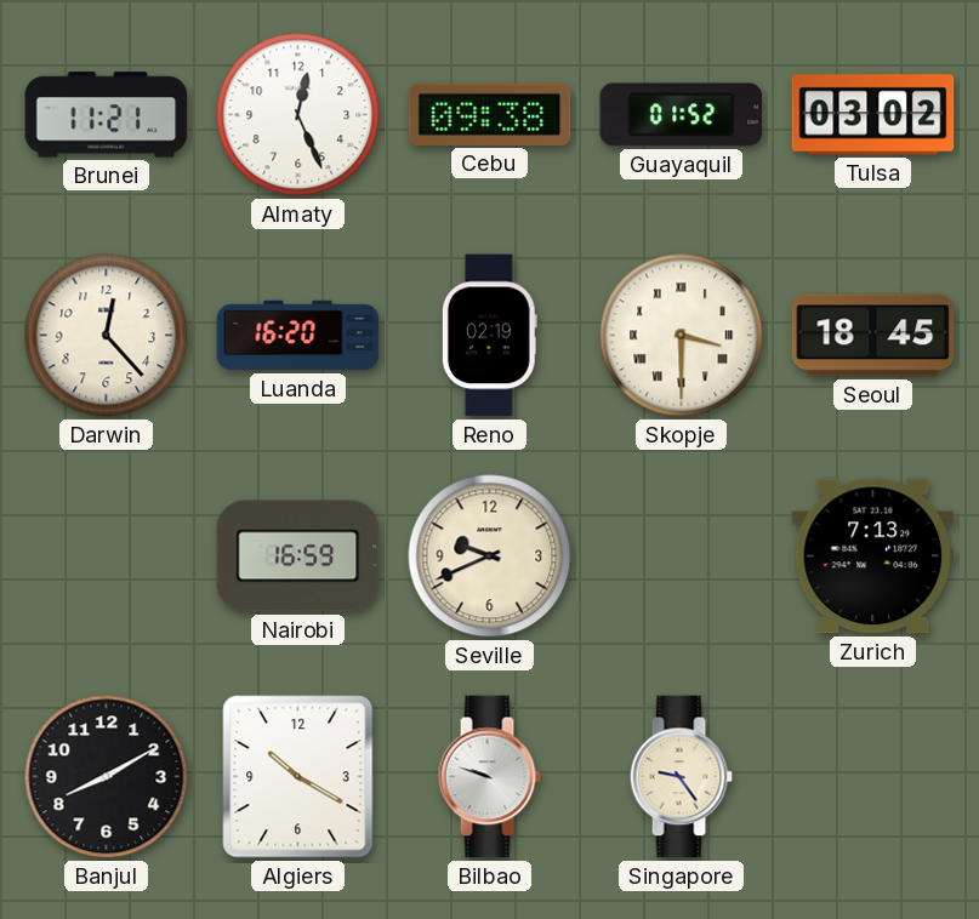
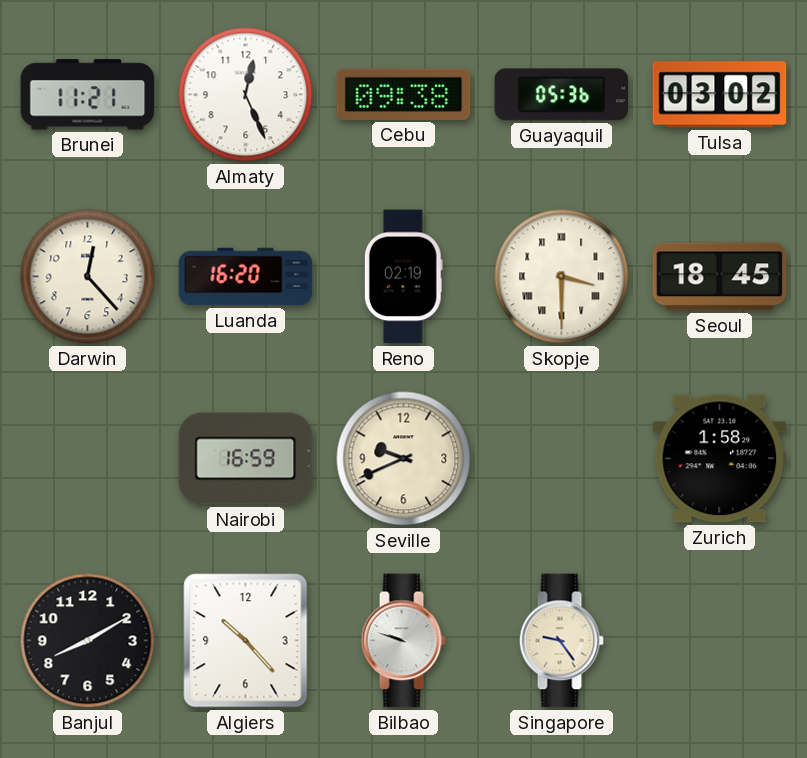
Guayaquil: 01:52 -> 05:36
Zurich: 7:13 -> 1:58
Algiers: 10:20 -> 10:23
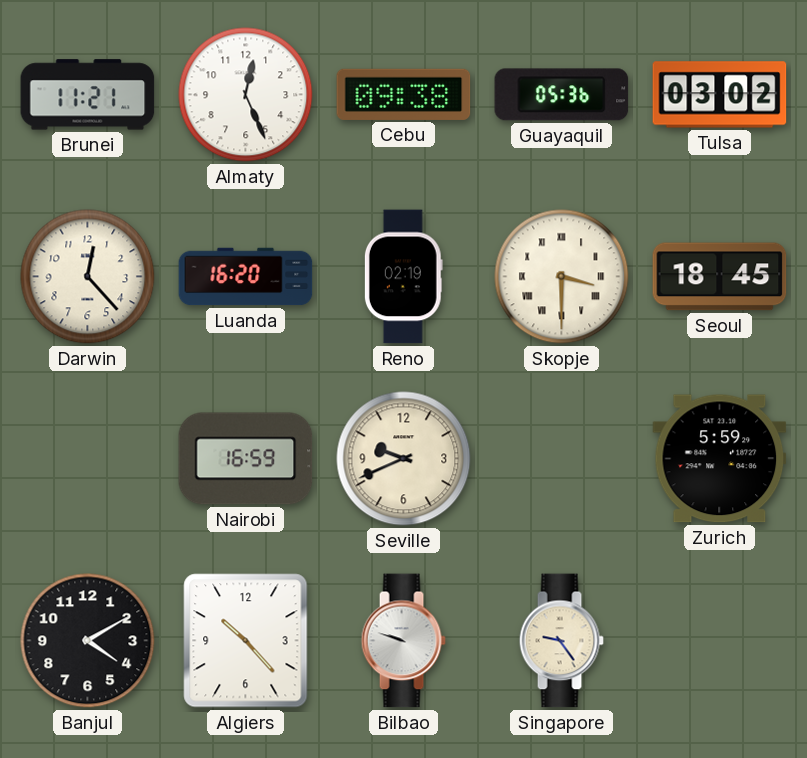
Zurich: 1:58 -> 5:59
Banjul: 8:10 -> 4:10
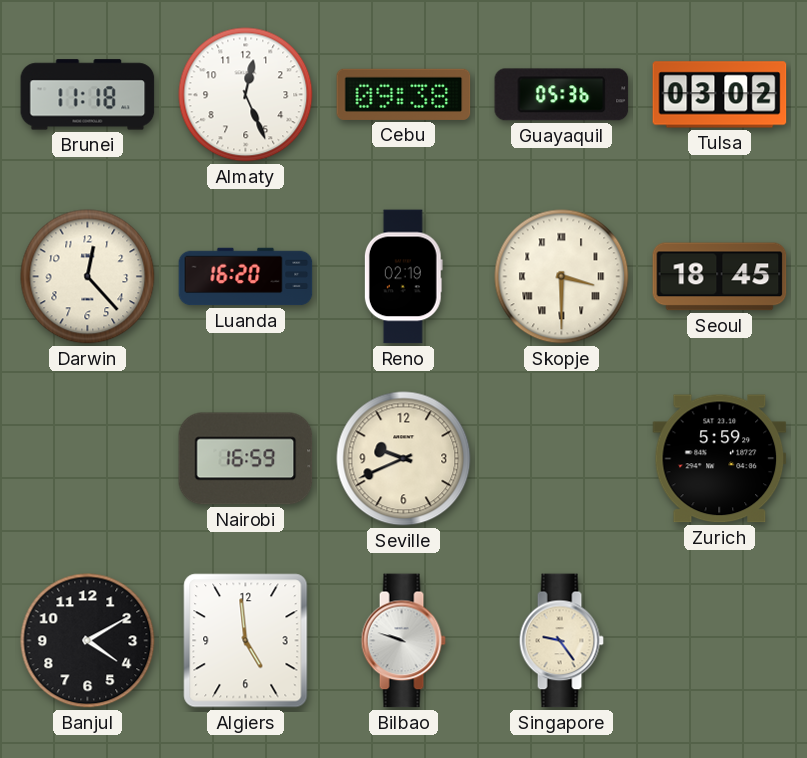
Brunei: 11:21 -> 11:18
Algiers: 10:23 -> 4:59
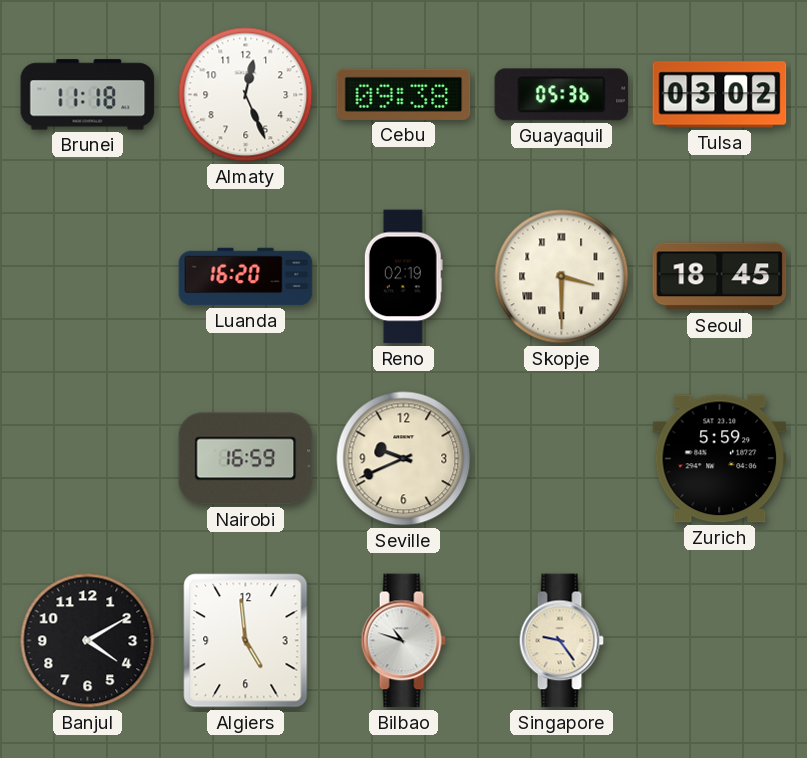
Darwin: 12:23 -> none
Bilbao: 9:48 -> 10:48
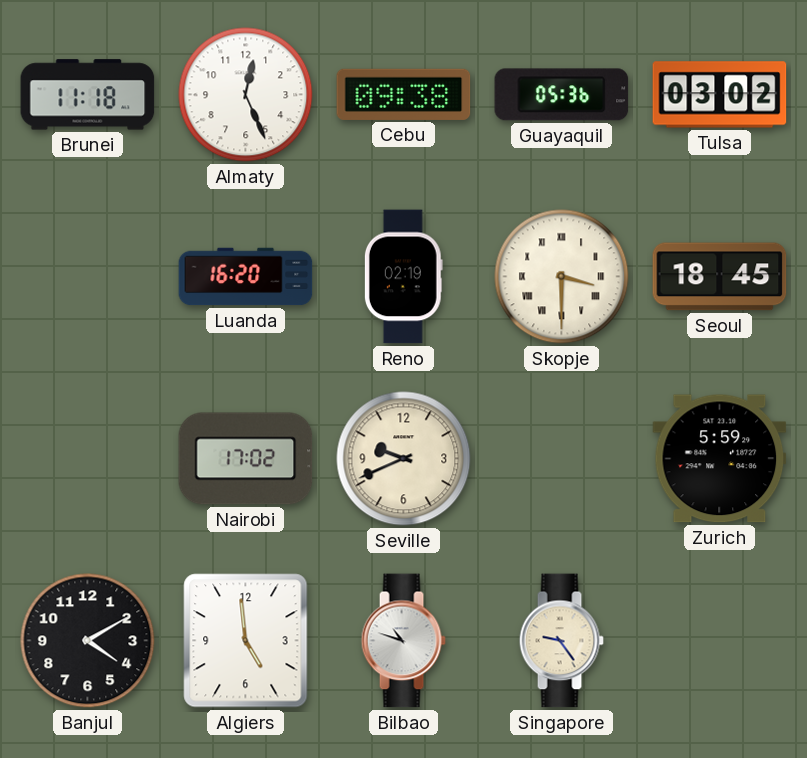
Nairobi: 16:59 -> 17:02
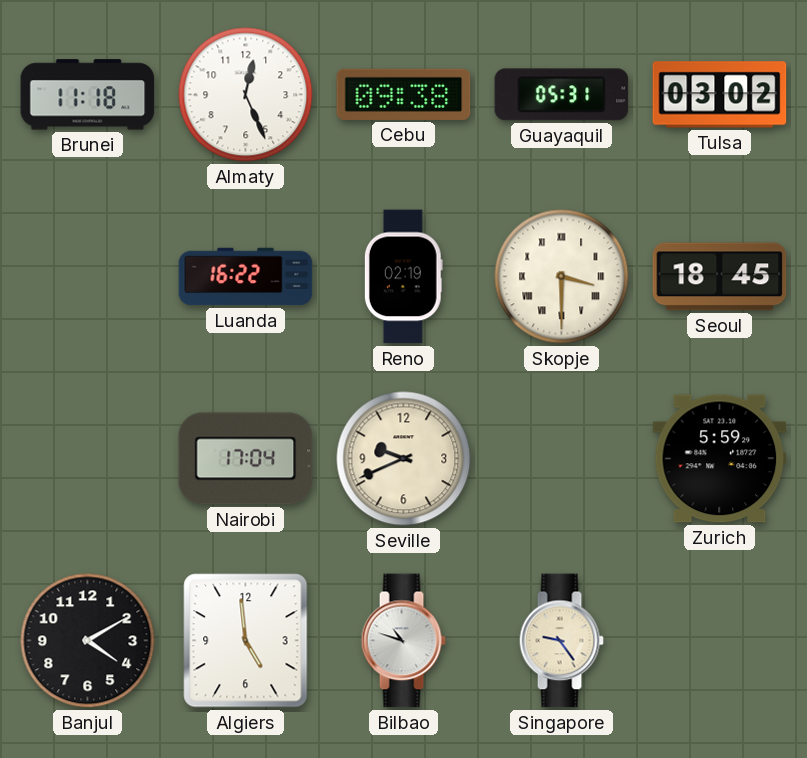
Guayaquil: 05:36 -> 05:31
Luanda: 16:20 -> 16:22
Nairobi: 17:02 -> 17:04
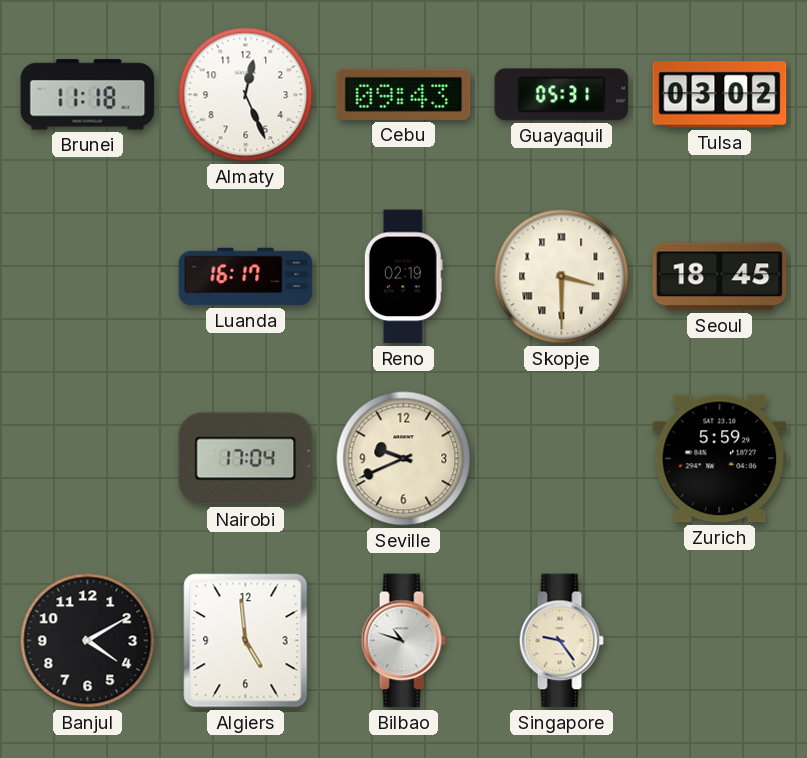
Cebu: 09:38 -> 09:43
Luanda: 16:22 -> 16:17
